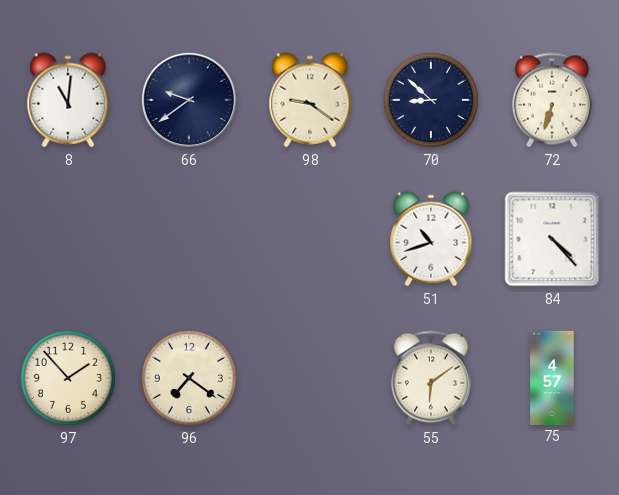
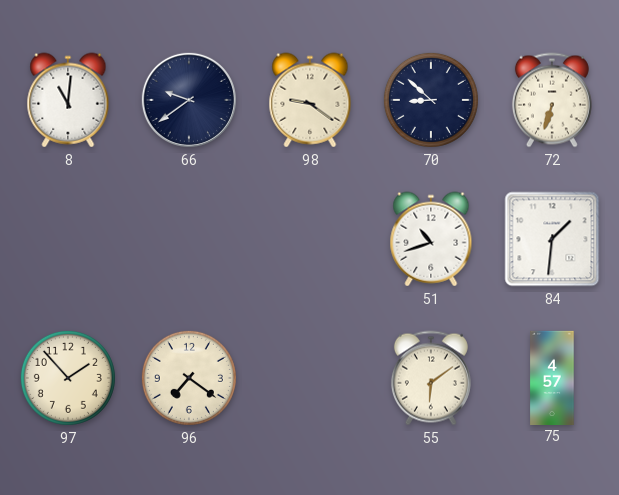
84: 4:23 -> 1:31
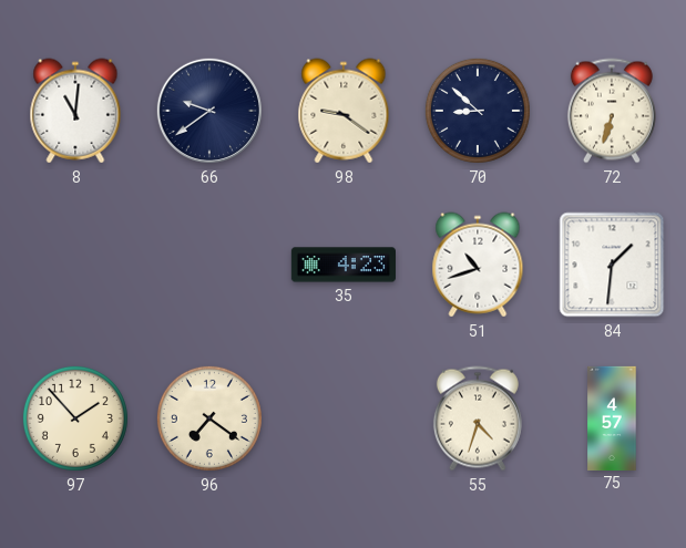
35: none -> 4:23
55: 6:09 -> 4:33
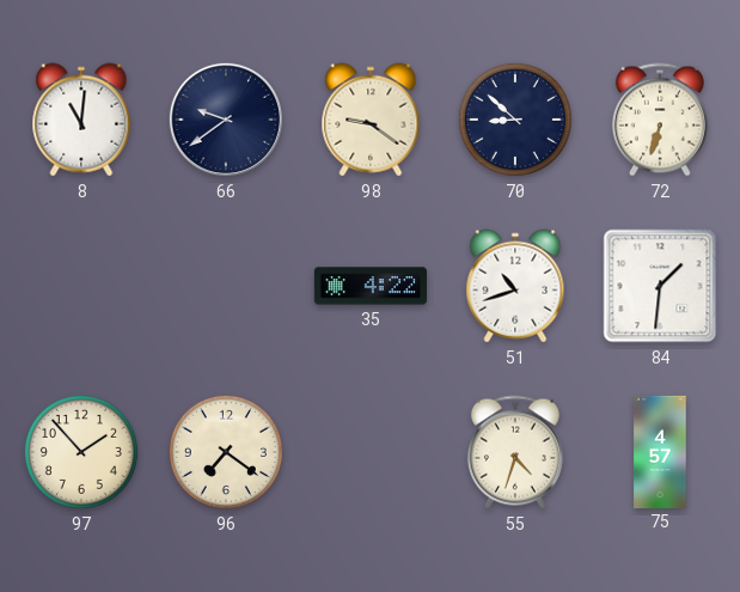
35: 4:23 -> 4:22
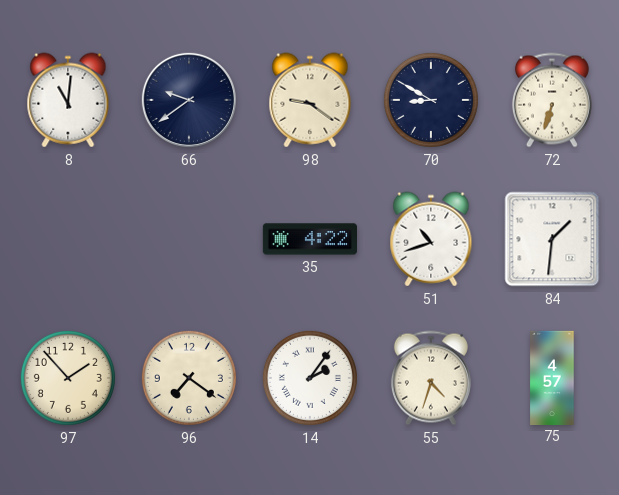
70: 8:52 -> 8:50
14: none -> 2:06
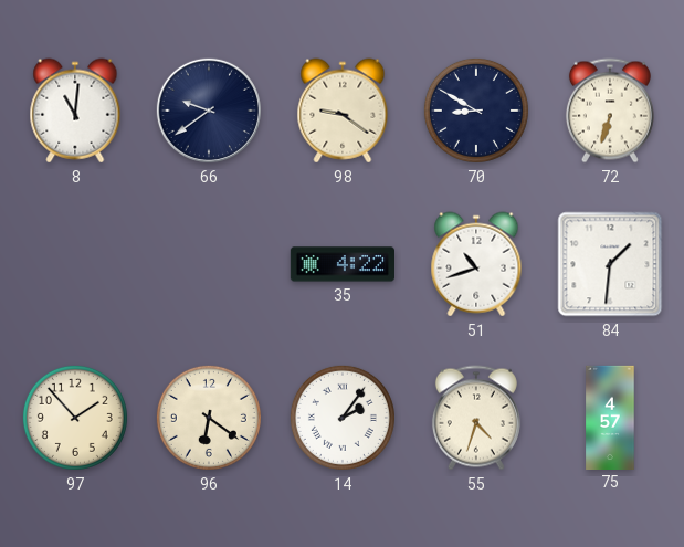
96: 7:21 -> 6:21
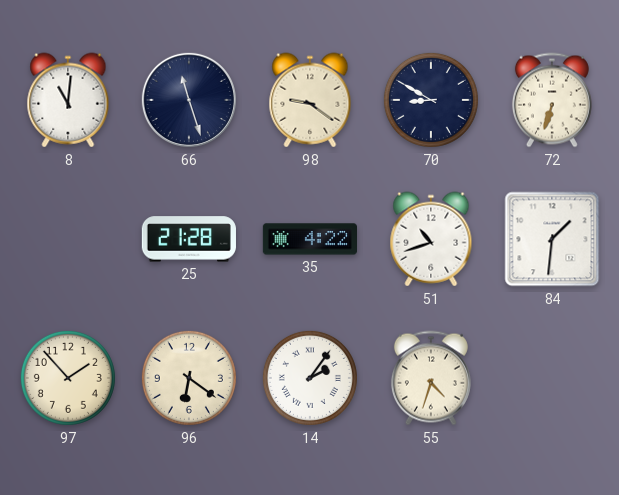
66: 9:39 -> 11:27
25: none -> 21:28
75: 4:57 -> none
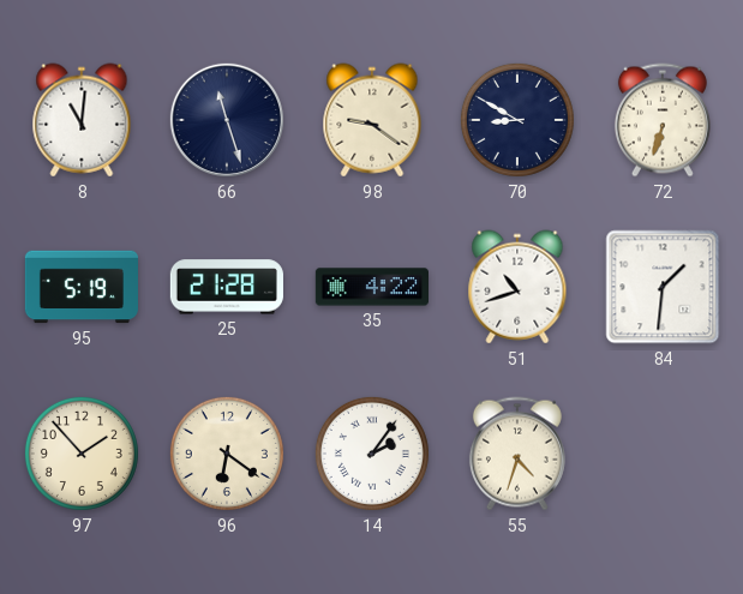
95: none -> 5:19
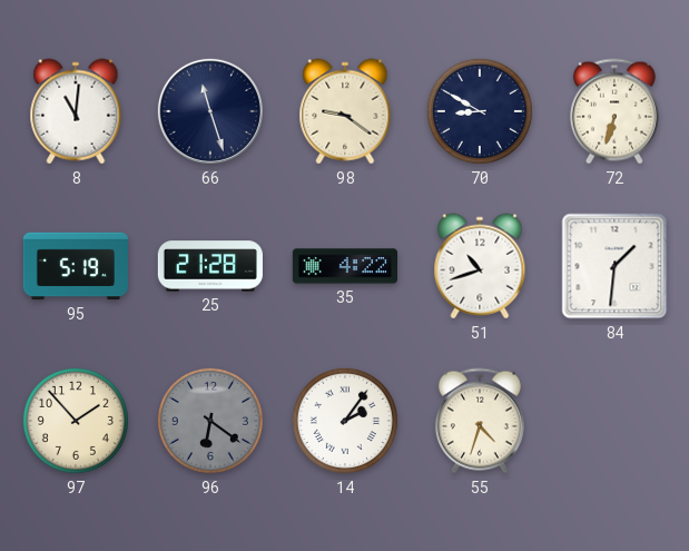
96 dial: cream -> grey
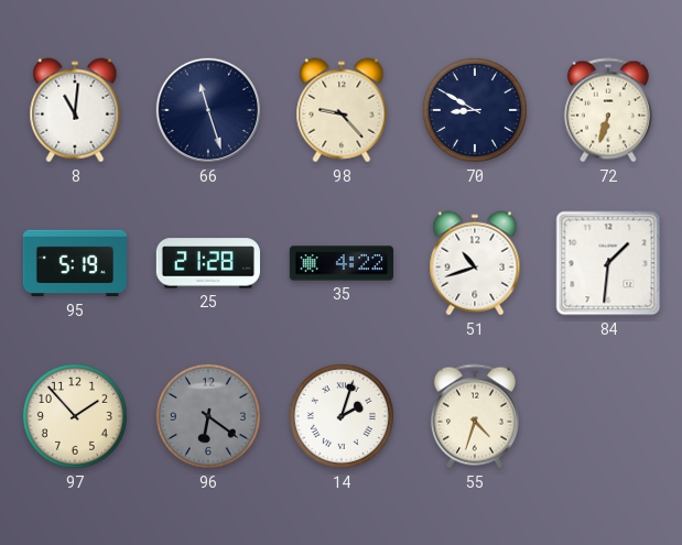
98: 9:21 -> 9:23
14: 2:06 -> 2:03
